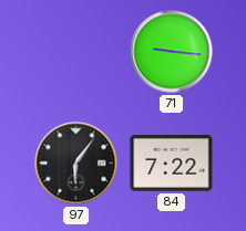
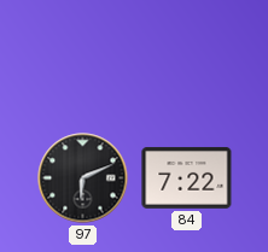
71: 9:16 -> none
97: 6:06 -> 6:11
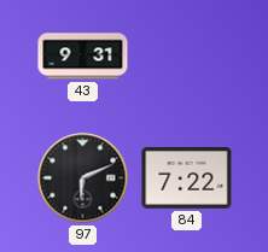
43: none -> 9:31
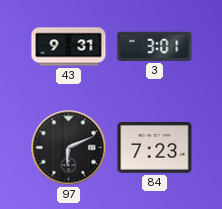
3: none -> 3:01
84: 7:22 -> 7:23
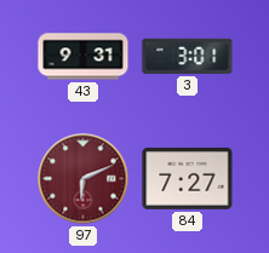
97 dial: black -> burgundy
84: 7:23 -> 7:27
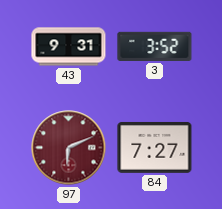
3: 3:01 -> 3:52
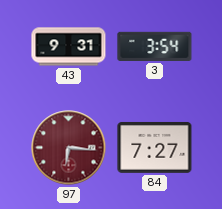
3: 3:52 -> 3:54
97: 6:11 -> 6:16
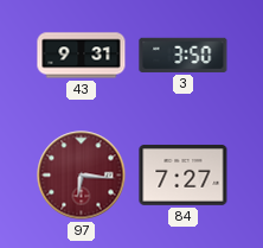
3: 3:54 -> 3:50
